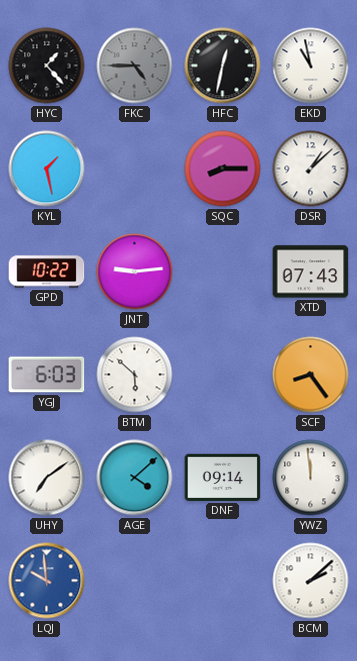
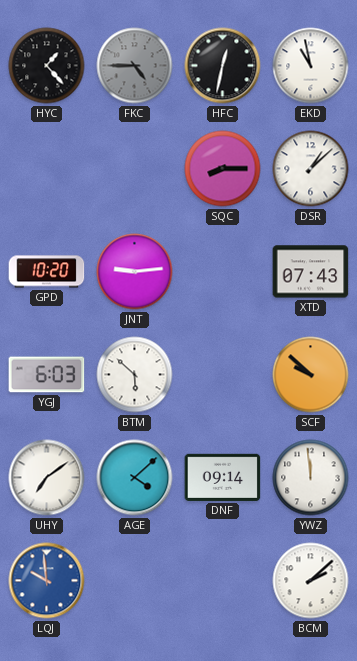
KYL: 1:28 -> none
GPD: 10:22 -> 10:20
SCF: 8:24 -> 9:52
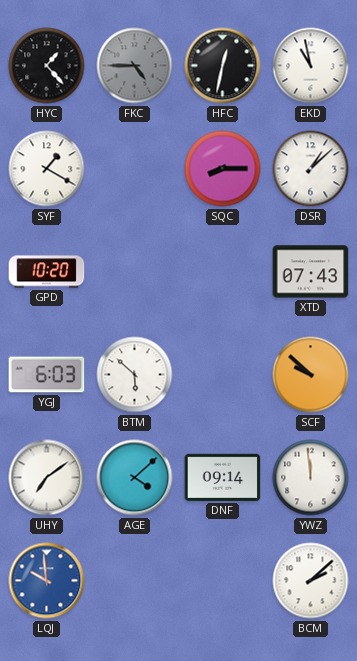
SYF: none -> 1:20
JNT: 9:14 -> none
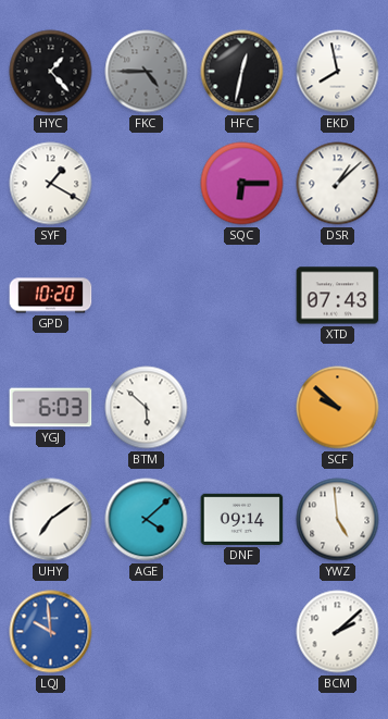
EKD: 10:58 -> 7:58
SQC: 8:15 -> 6:15
YWZ: 11:59 -> 4:59
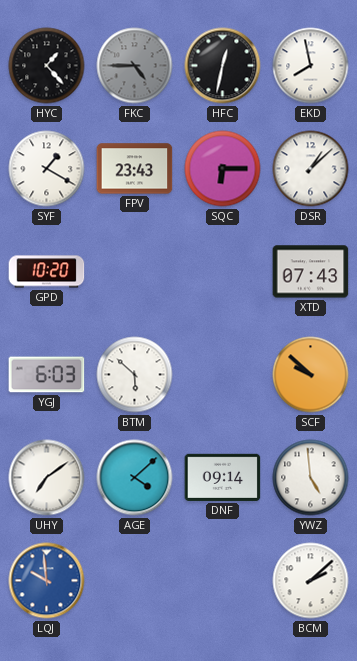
FPV: none -> 23:43
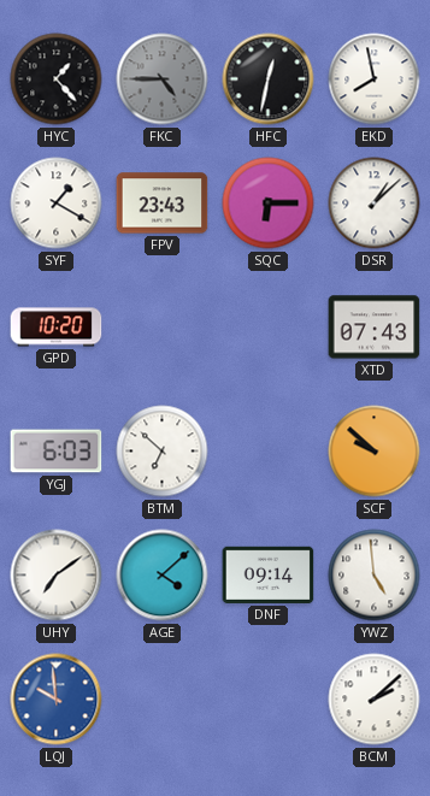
BTM: 5:52 -> 6:52
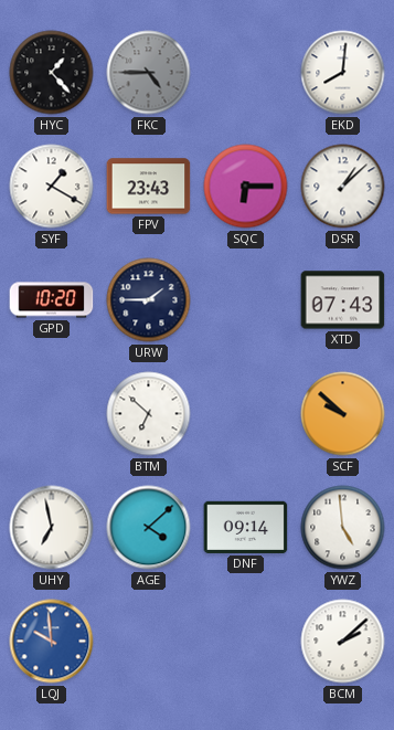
HFC: 12:32 -> none
EKD: 7:58 -> 8:01
URW: none -> 1:45
YGJ: 6:03 -> none
UHY: 7:09 -> 6:58
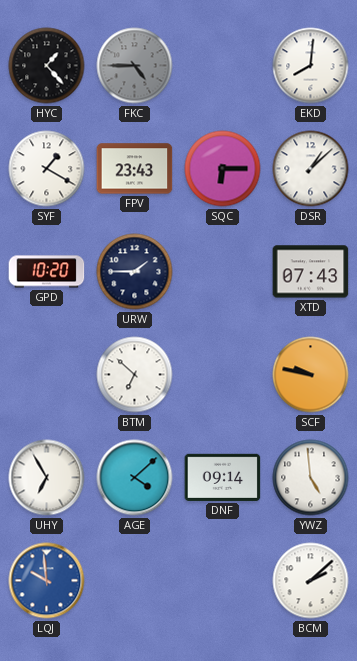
SCF: 9:52 -> 9:47
UHY: 6:58 -> 6:55
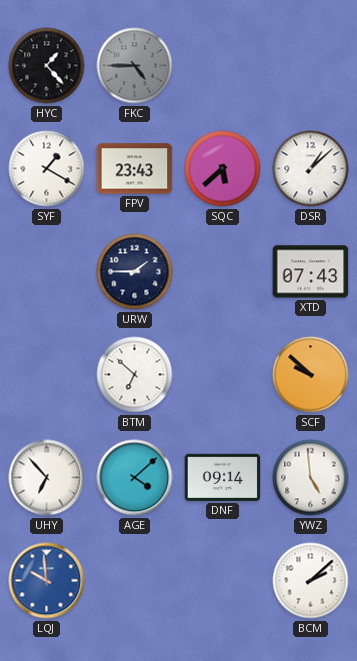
EKD: 8:01 -> none
SQC: 6:15 -> 5:38
GPD: 10:20 -> none
SCF: 9:47 -> 9:52
UHY: 6:55 -> 6:53
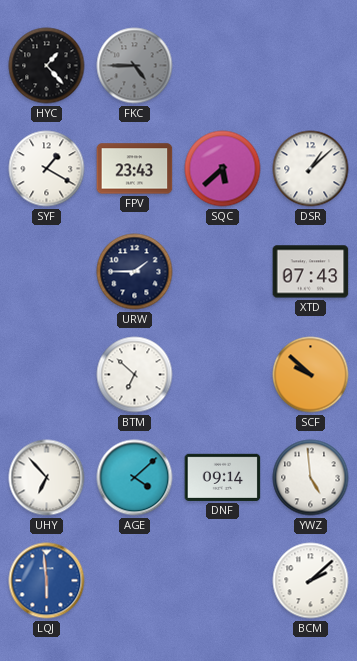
LQJ: 9:59 -> 5:59
